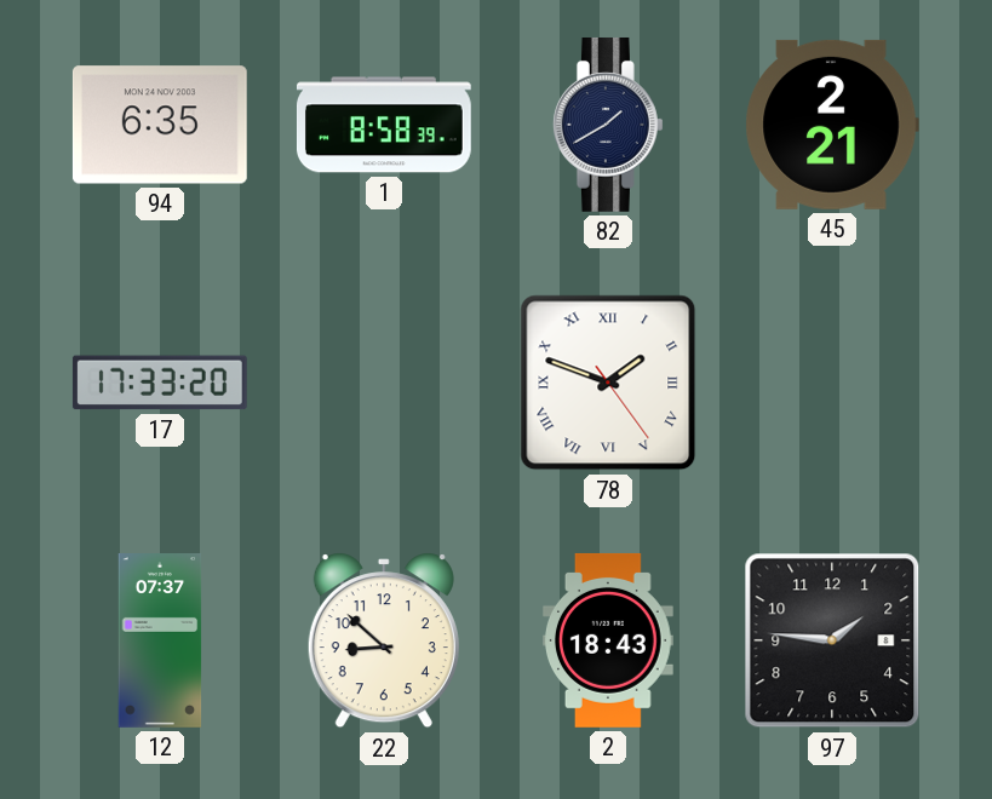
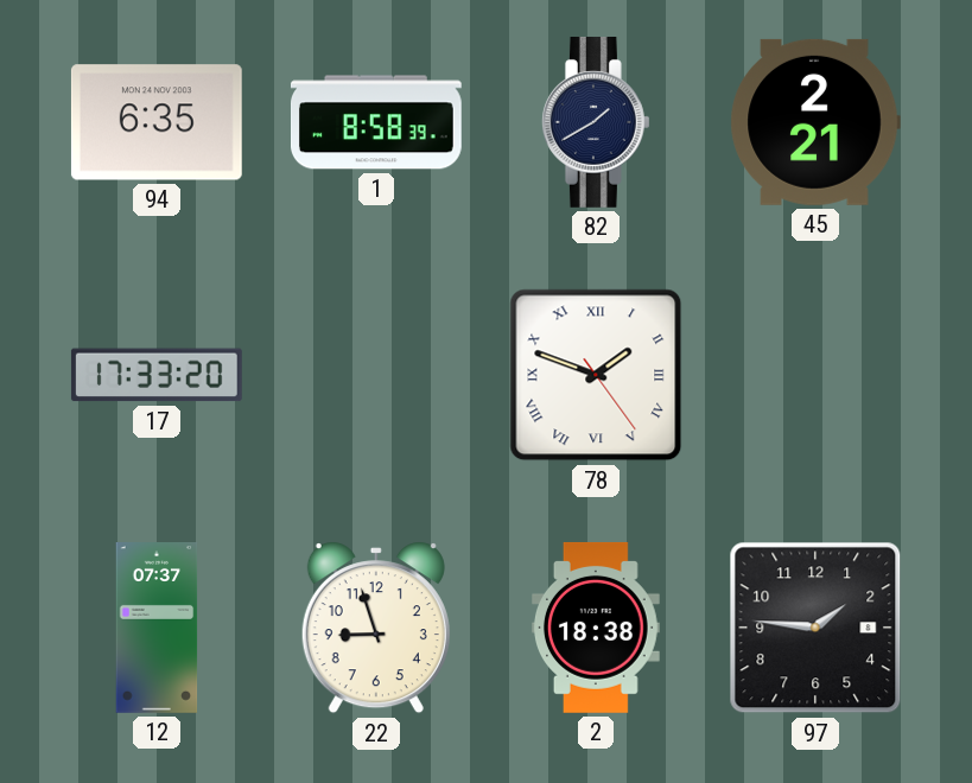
22: 8:52 -> 8:57
2: 18:43 -> 18:38
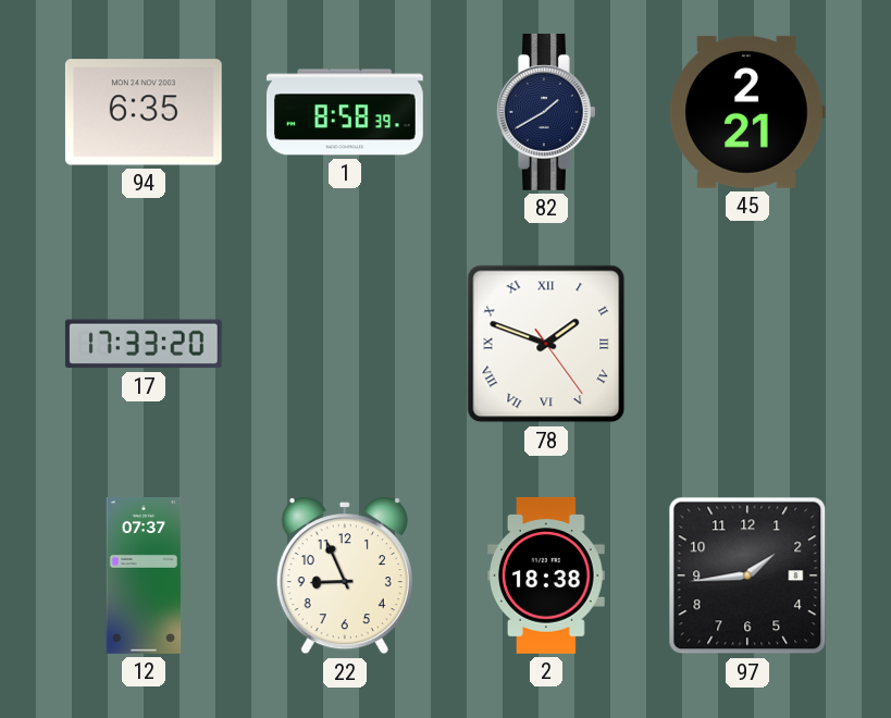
22: 8:57 -> 8:56
97: 1:46 -> 1:44
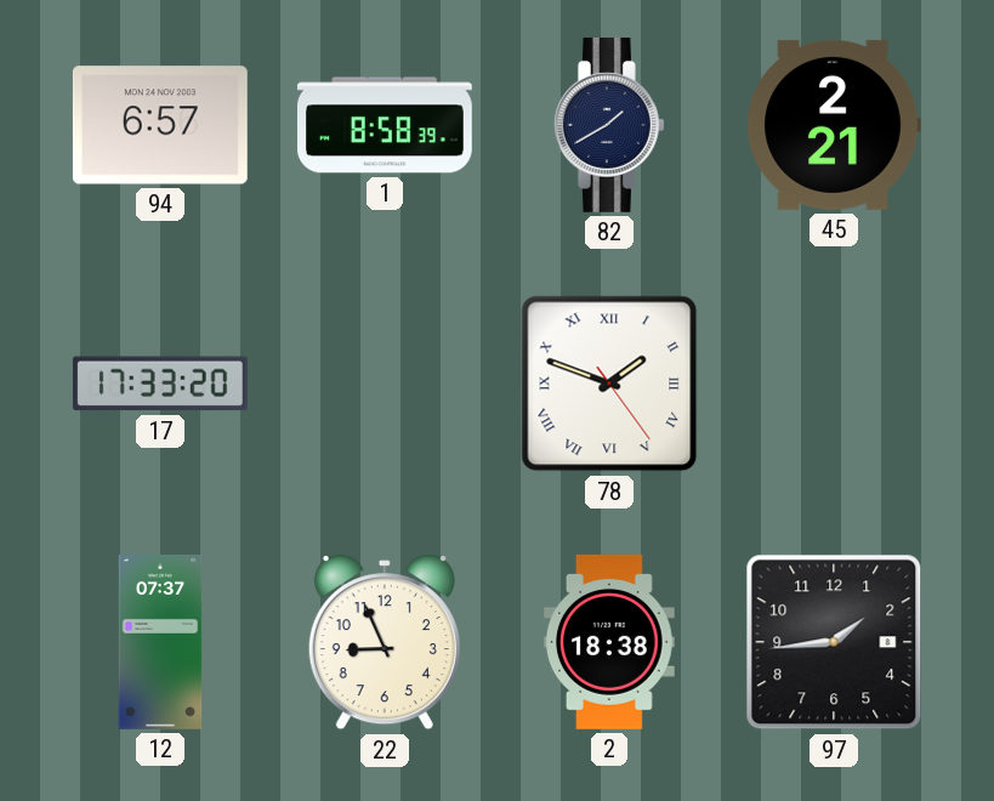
94: 6:35 -> 6:57
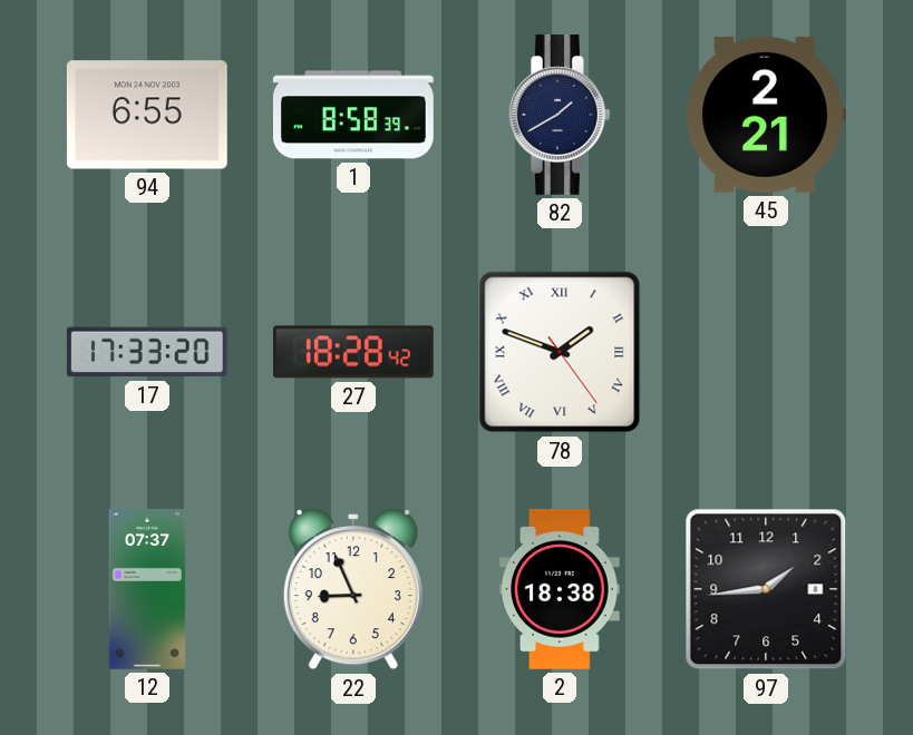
94: 6:57 -> 6:55
27: none -> 18:28
